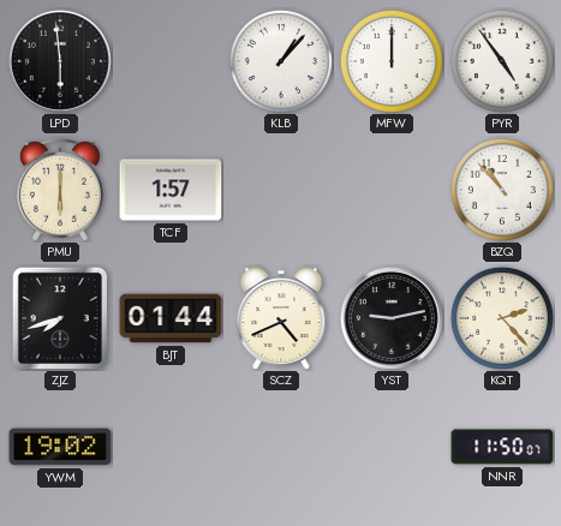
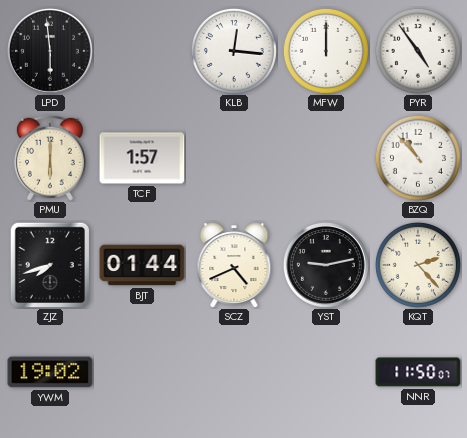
KLB: 1:07 -> 12:16
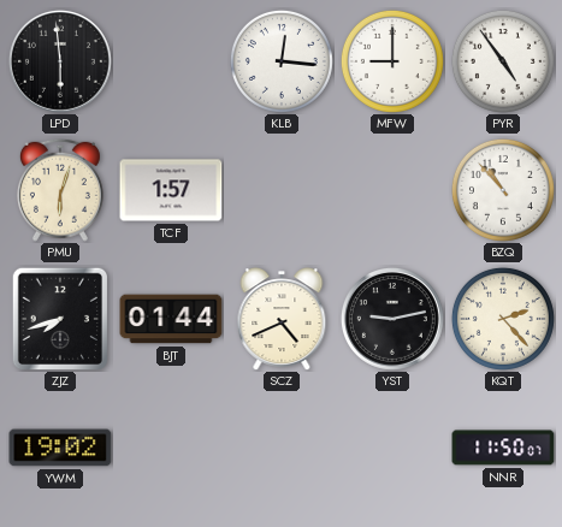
MFW: 12:00 -> 9:00
PMU: 6:00 -> 6:03
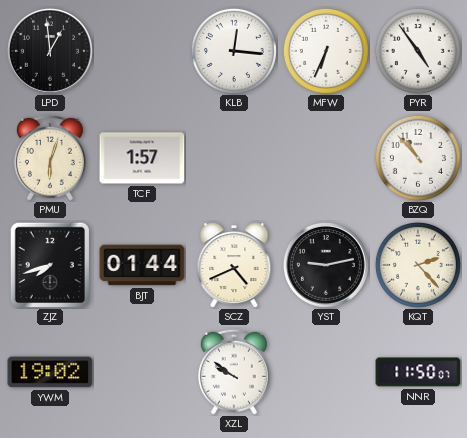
LPD: 5:59 -> 12:59
MFW: 9:00 -> 6:34
XZL: none -> 9:51
